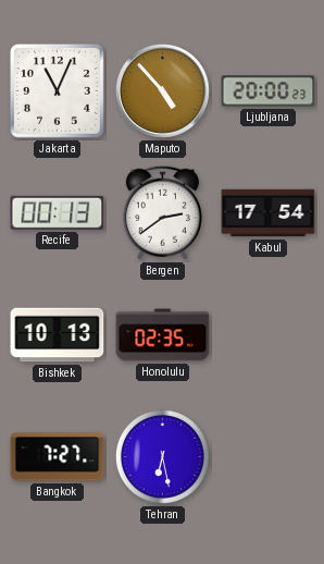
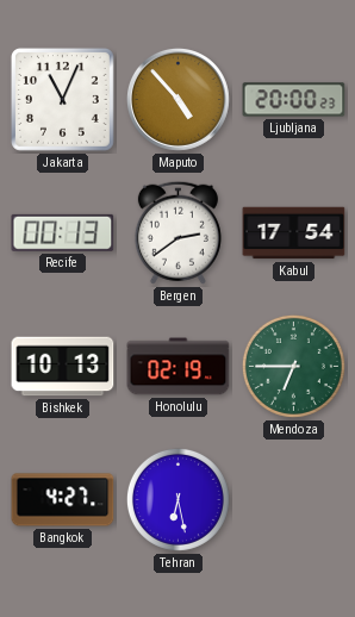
Honolulu: 02:35 -> 02:19
Mendoza: none -> 6:45
Bangkok: 7:27 -> 4:27
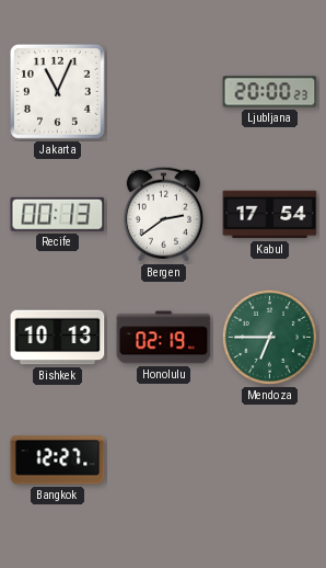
Maputo: 4:53 -> none
Bangkok: 4:27 -> 12:27
Tehran: 6:28 -> none
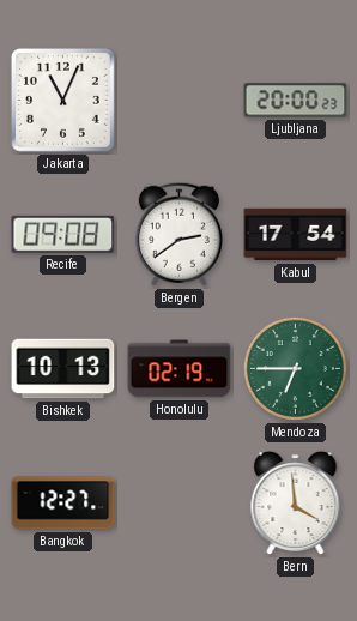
Recife: 00:13 -> 09:08
Bern: none -> 3:59
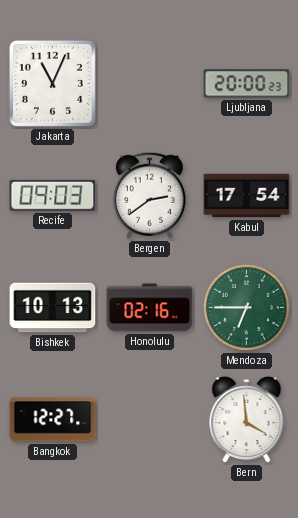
Recife: 09:08 -> 09:03
Honolulu: 02:19 -> 02:16
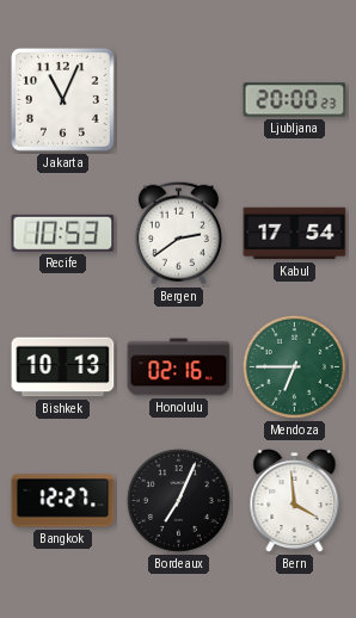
Recife: 09:03 -> 10:53
Bordeaux: none -> 7:04
